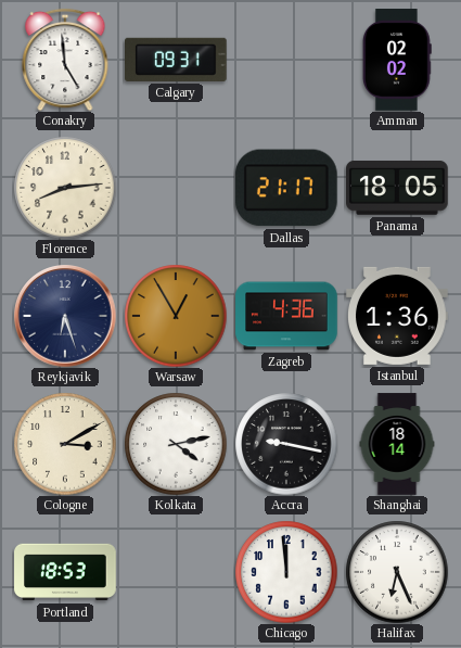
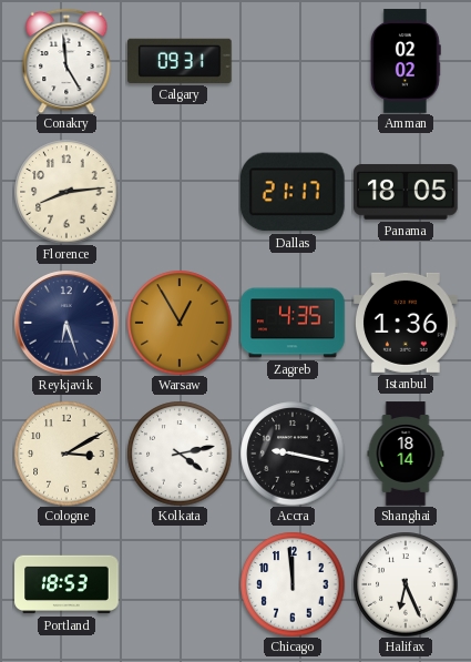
Zagreb: 4:36 -> 4:35
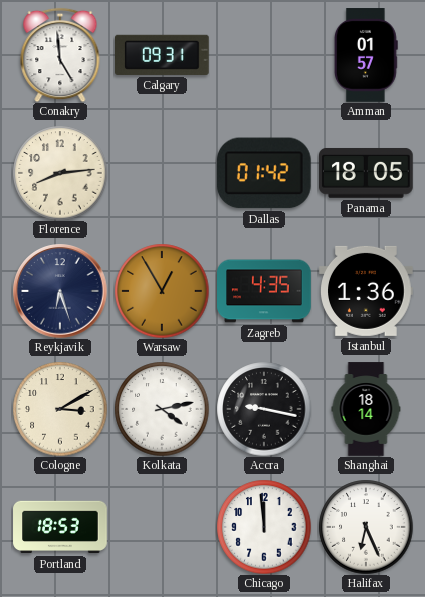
Amman: 02:02 -> 01:57
Dallas: 21:17 -> 01:42
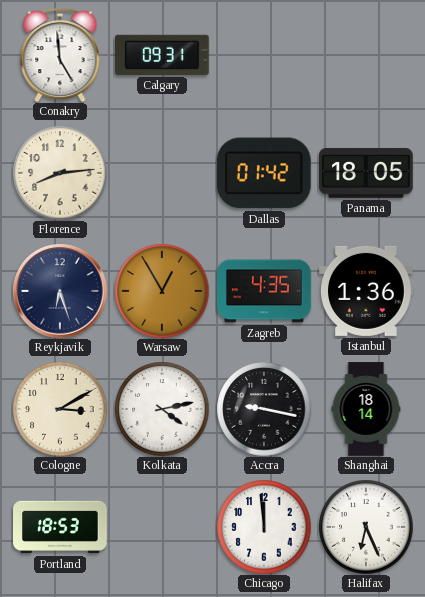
Amman: 01:57 -> none
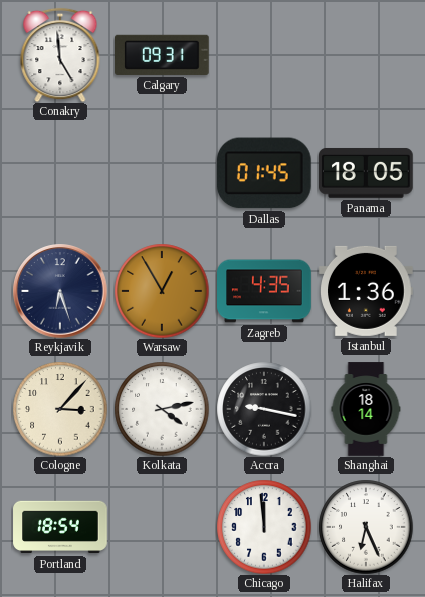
Florence: 8:14 -> none
Dallas: 01:42 -> 01:45
Cologne: 3:10 -> 3:07
Portland: 18:53 -> 18:54
